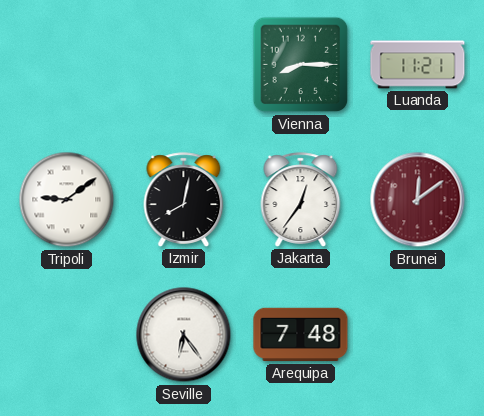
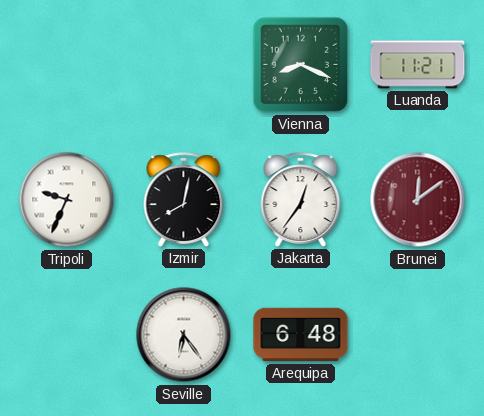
Vienna: 8:15 -> 8:19
Tripoli: 9:09 -> 9:34
Arequipa: 7:48 -> 6:48
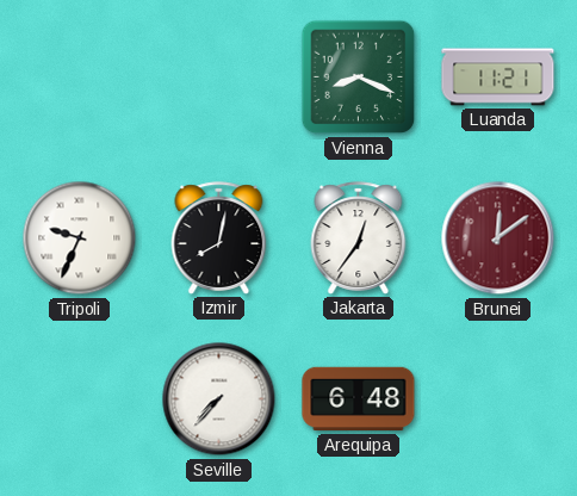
Seville: 6:24 -> 7:37
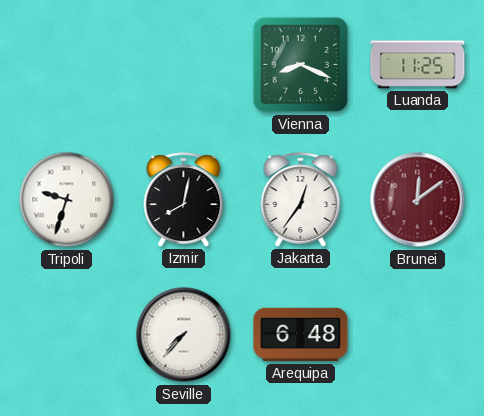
Luanda: 11:21 -> 11:25
Tripoli: 9:34 -> 9:33
